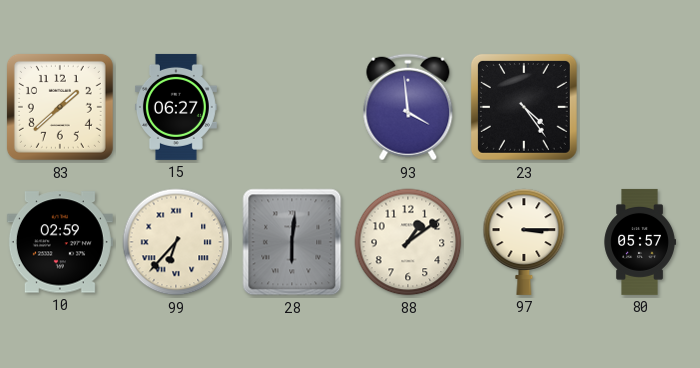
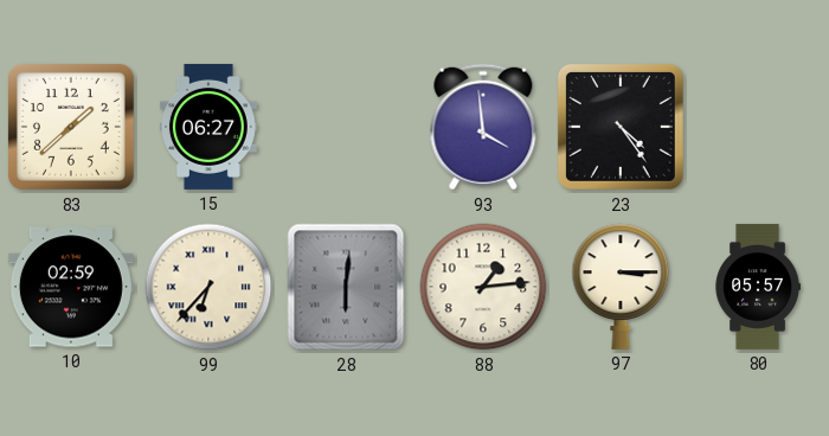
88: 1:09 -> 1:14
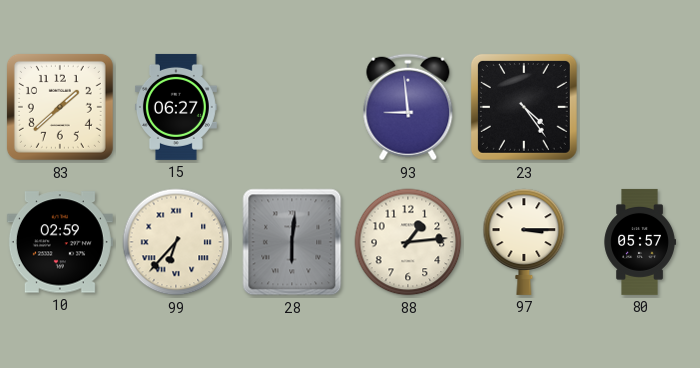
93: 3:59 -> 8:59
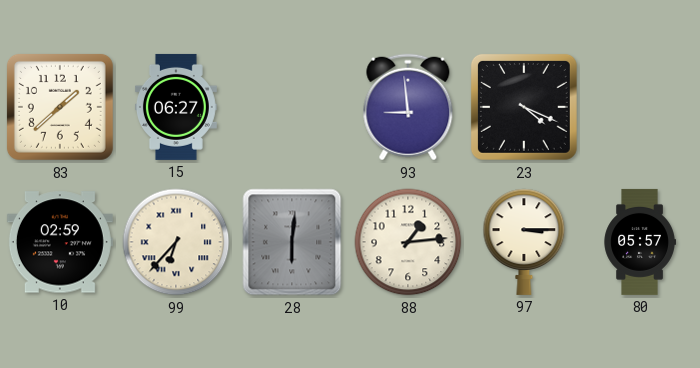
23: 4:24 -> 4:19
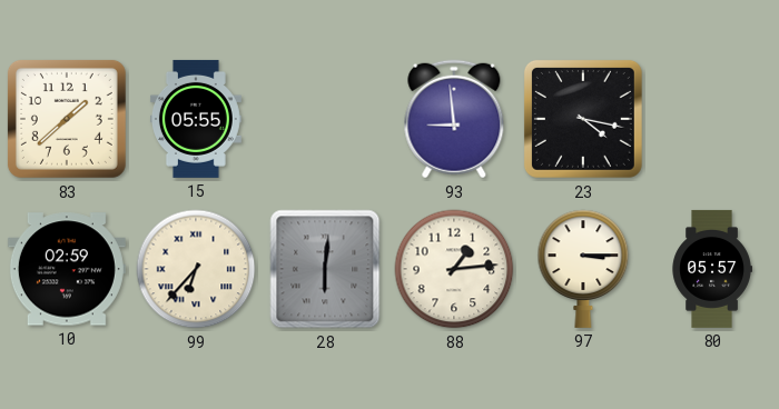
15: 06:27 -> 05:55
23: 4:19 -> 4:17
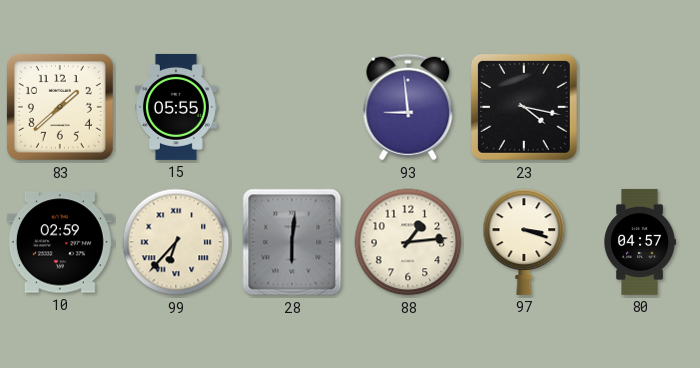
97: 3:15 -> 3:18
80: 05:57 -> 04:57
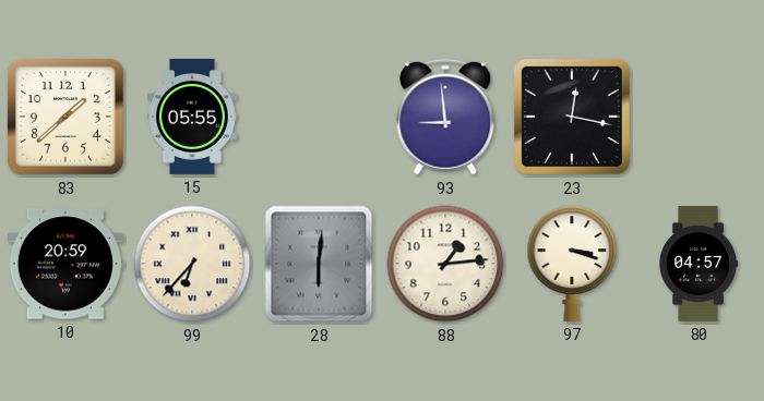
23: 4:17 -> 12:17
10: 02:59 -> 20:59
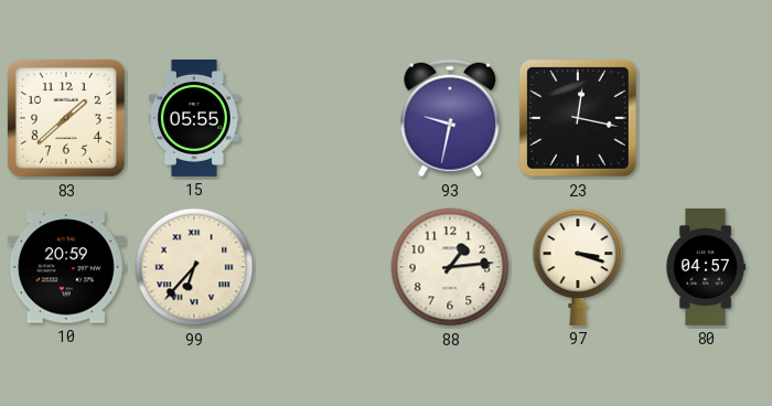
93: 8:59 -> 9:32
28: 6:01 -> none
